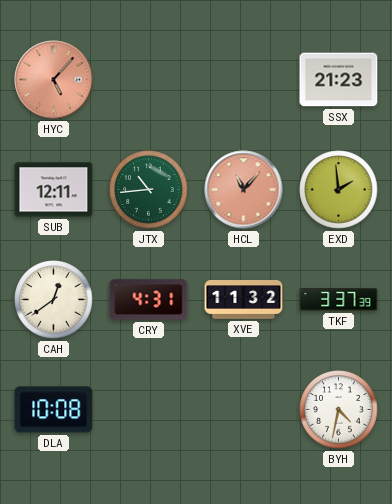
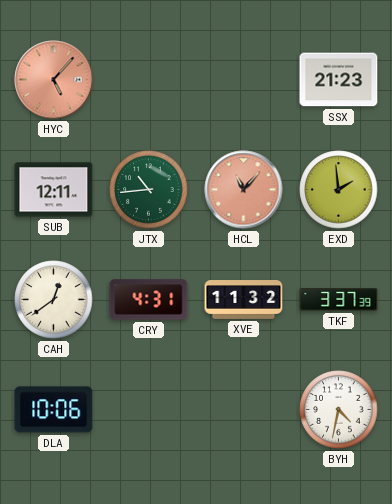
DLA: 10:08 -> 10:06
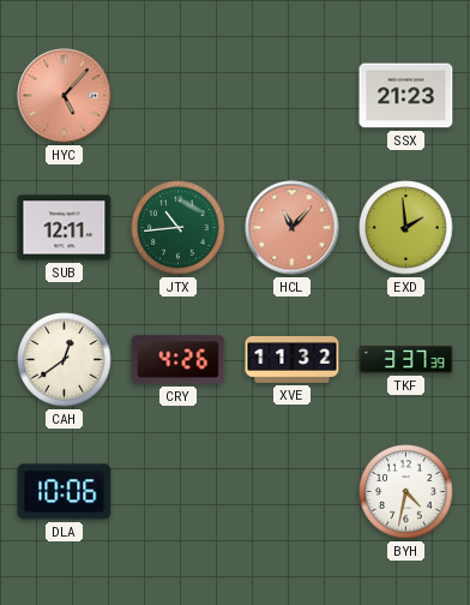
CRY: 4:31 -> 4:26
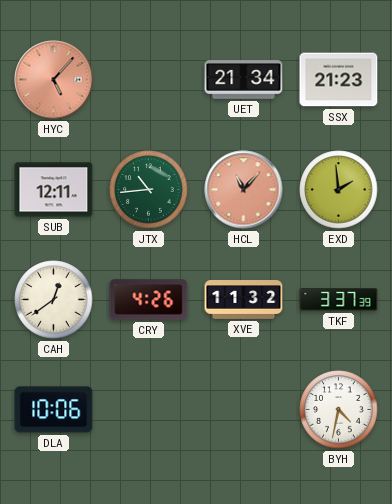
UET: none -> 21:34
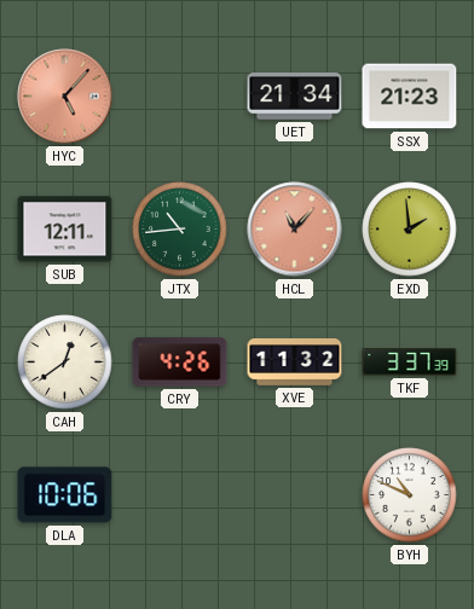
BYH: 4:32 -> 10:49
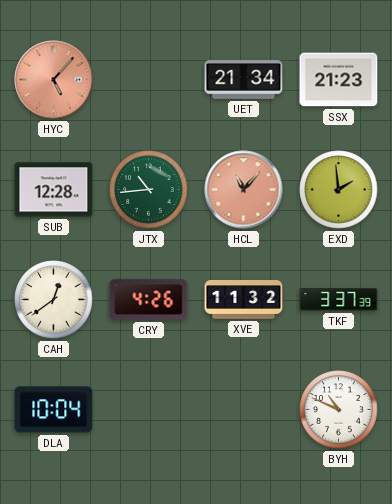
SUB: 12:11 -> 12:28
DLA: 10:06 -> 10:04
